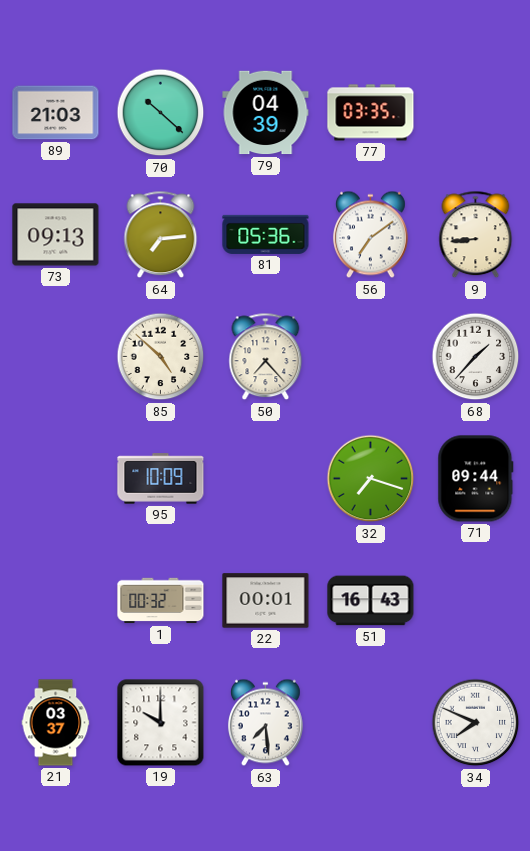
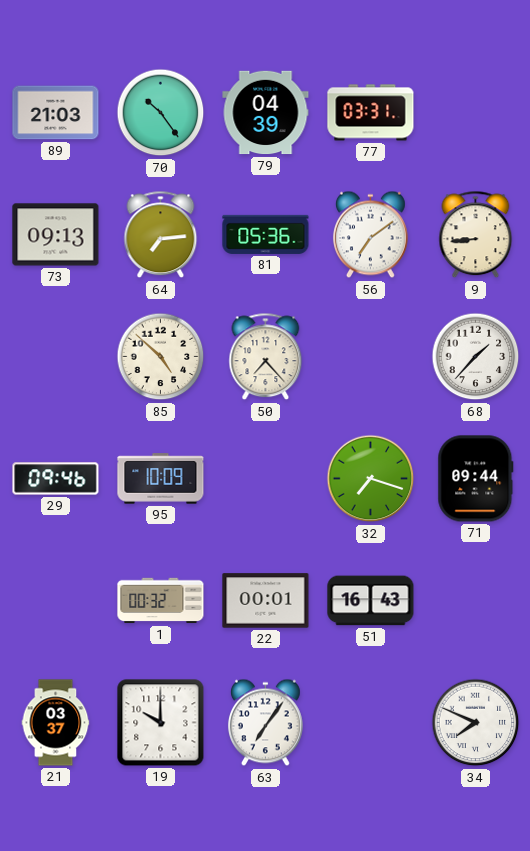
70: 10:22 -> 10:24
77: 03:35 -> 03:31
29: none -> 09:46
63: 7:29 -> 7:06
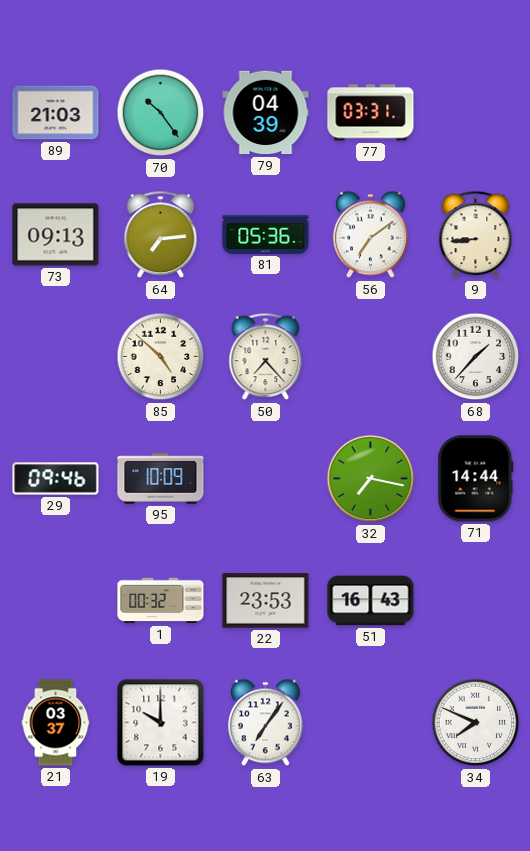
32: 7:18 -> 7:17
71: 09:44 -> 14:44
22: 00:01 -> 23:53
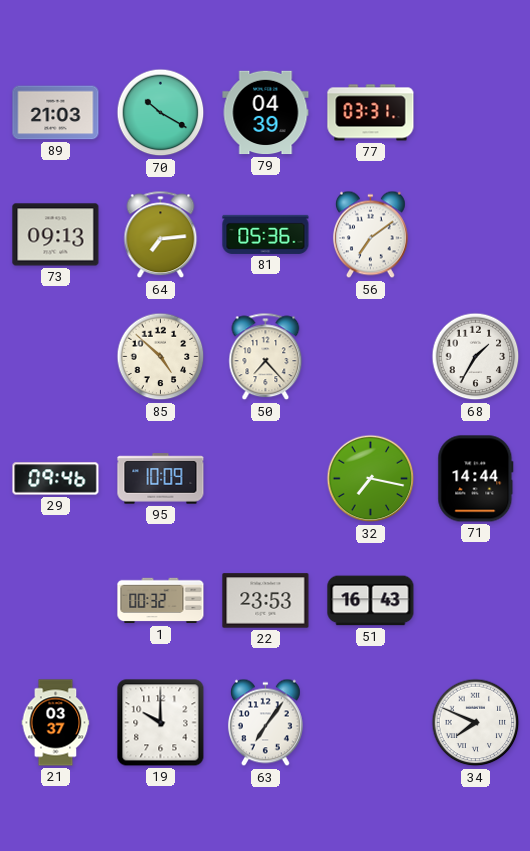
70: 10:24 -> 10:20
9: 8:44 -> none
68: 1:37 -> 1:35
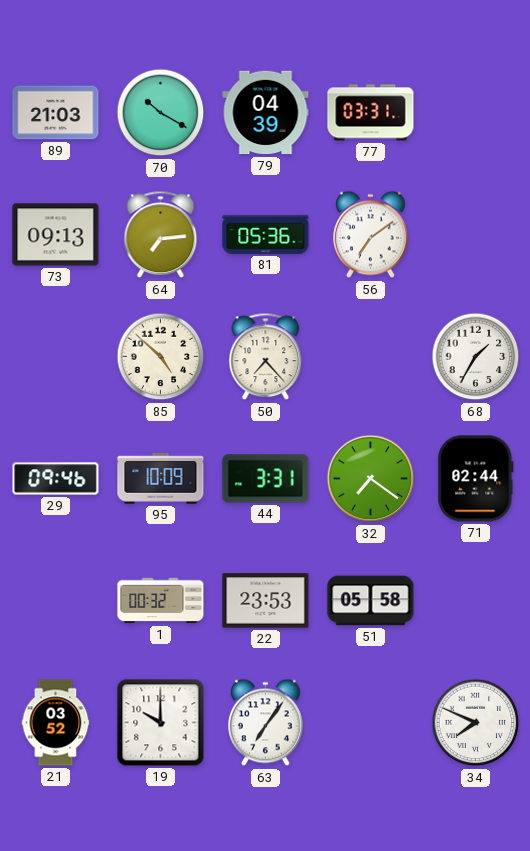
44: none -> 3:31
32: 7:17 -> 7:21
71: 14:44 -> 02:44
51: 16:43 -> 05:58
21: 03:37 -> 03:52
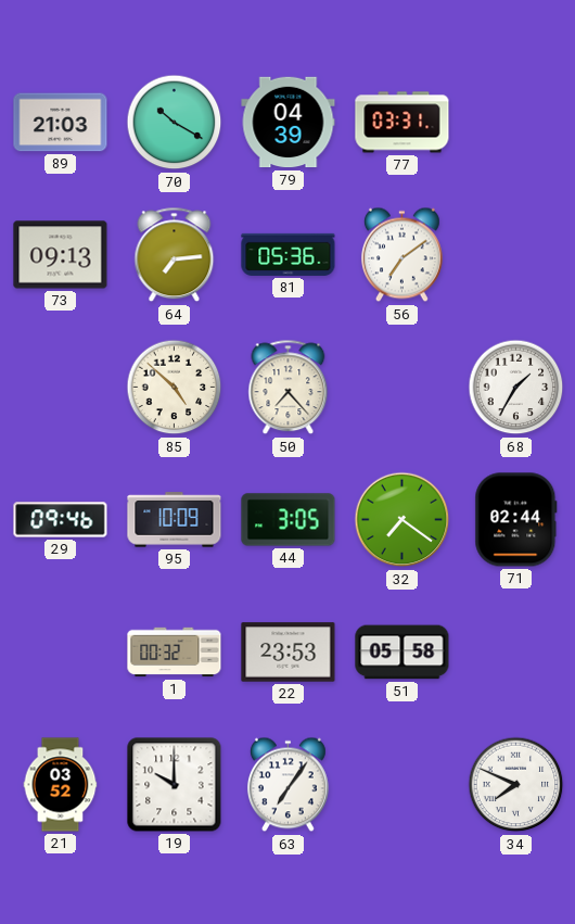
44: 3:31 -> 3:05
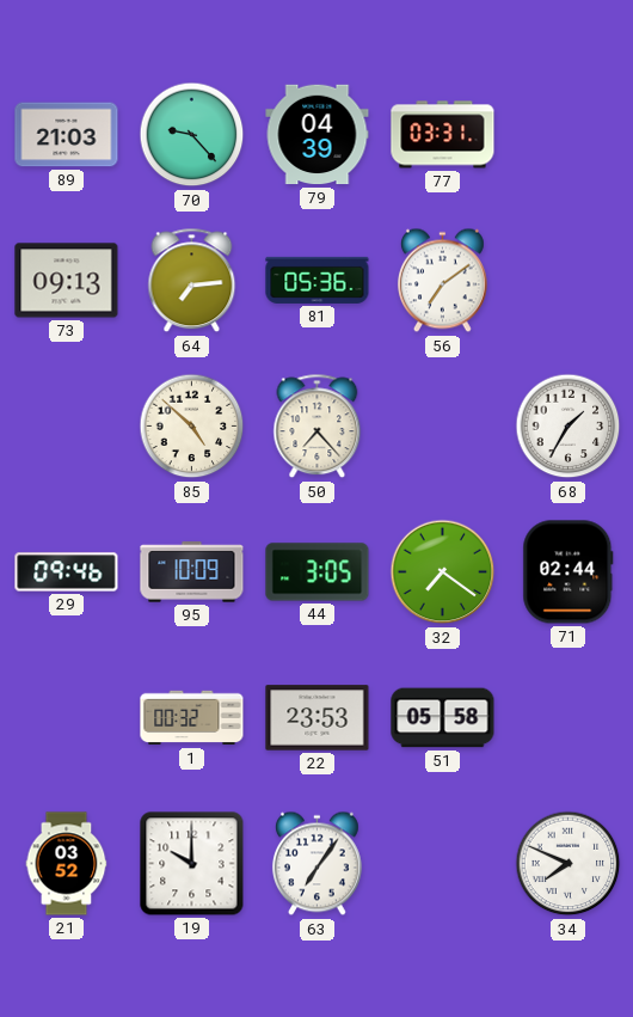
70: 10:20 -> 9:23
